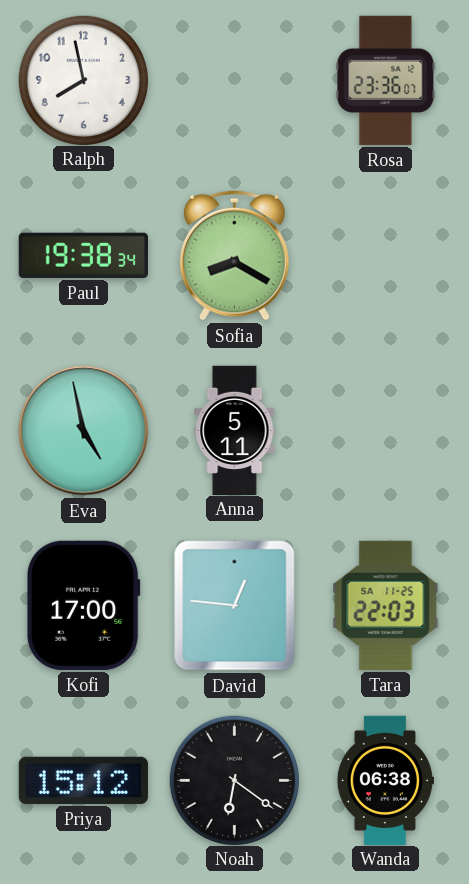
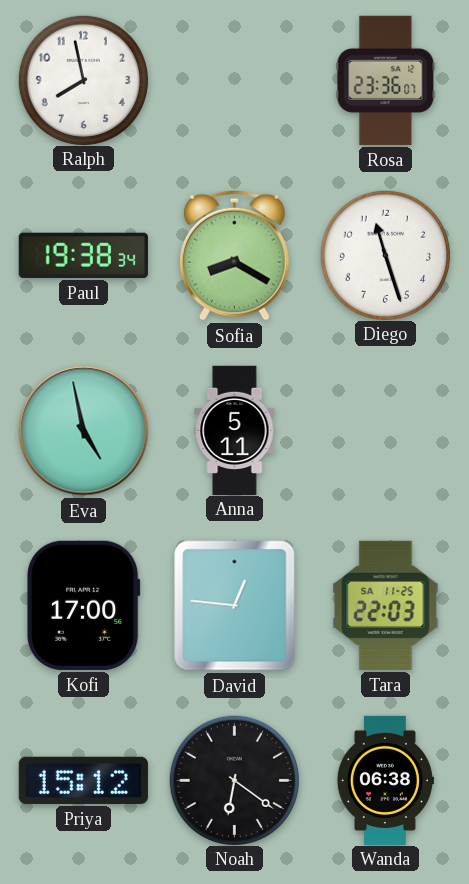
Diego: none -> 11:27
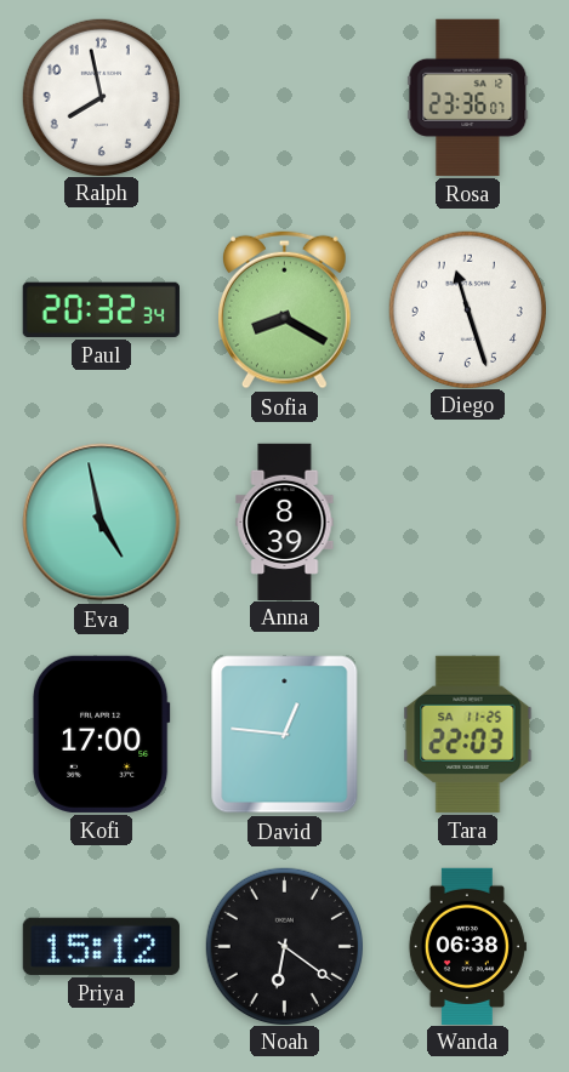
Paul: 19:38 -> 20:32
Anna: 5:11 -> 8:39
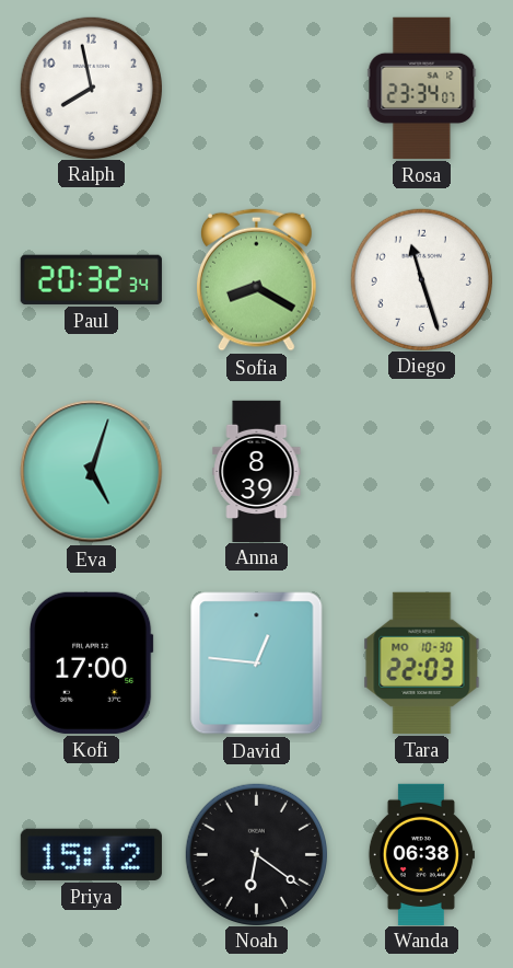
Rosa: 23:36 -> 23:34
Eva: 4:58 -> 5:03
Tara date: SA 11-25 -> MO 10-30
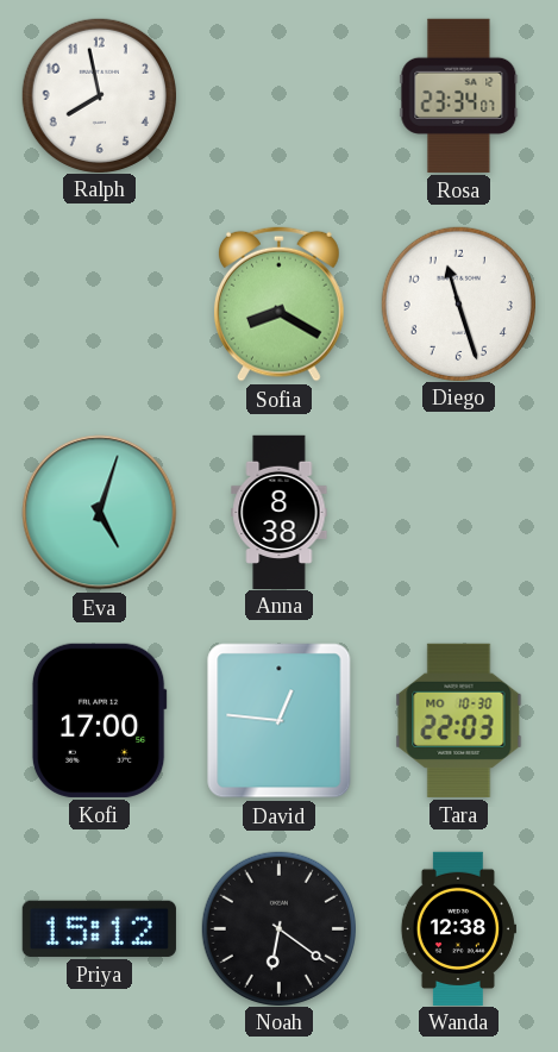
Paul: 20:32 -> none
Anna: 8:39 -> 8:38
Wanda: 06:38 -> 12:38
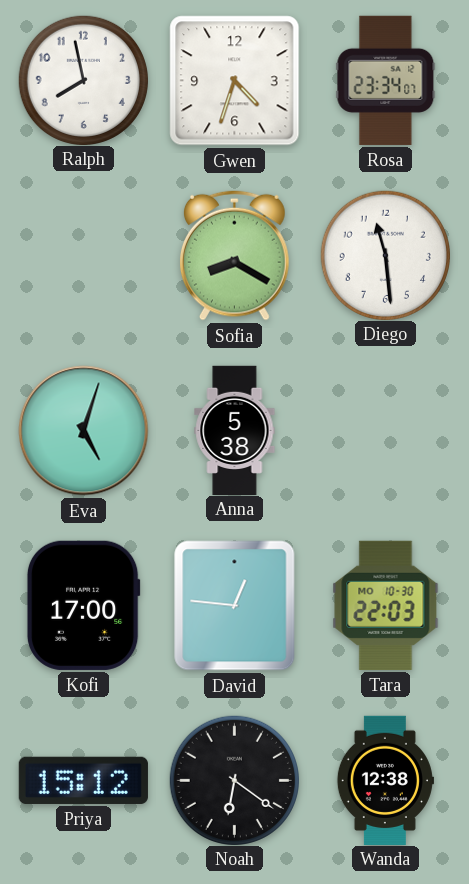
Gwen: none -> 4:33
Diego: 11:27 -> 11:29
Anna: 8:38 -> 5:38
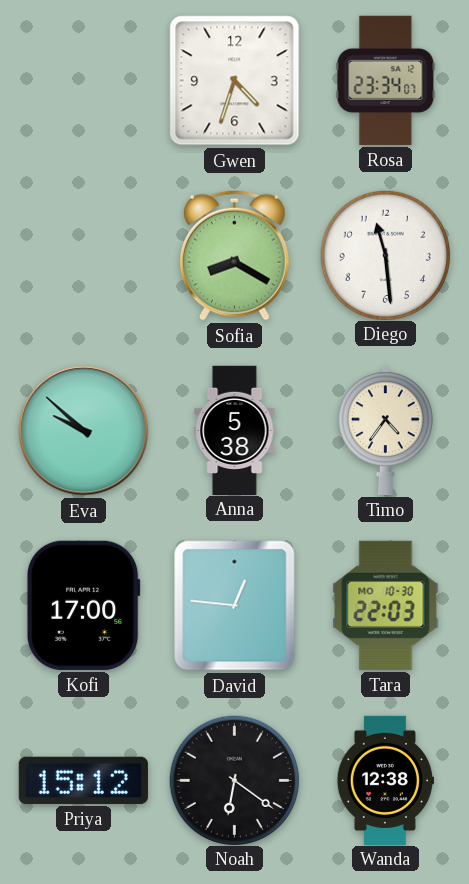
Ralph: 7:58 -> none
Eva: 5:03 -> 9:52
Timo: none -> 4:36
